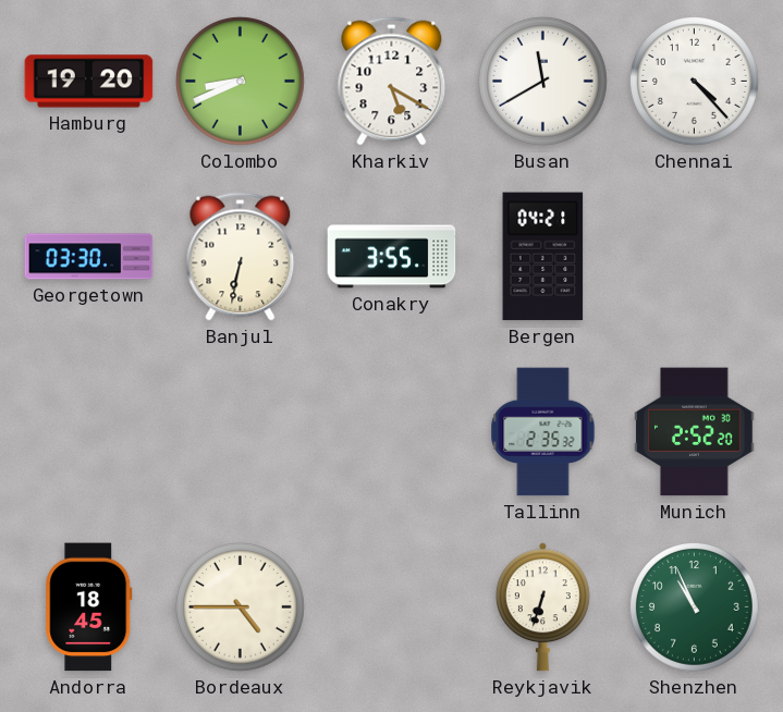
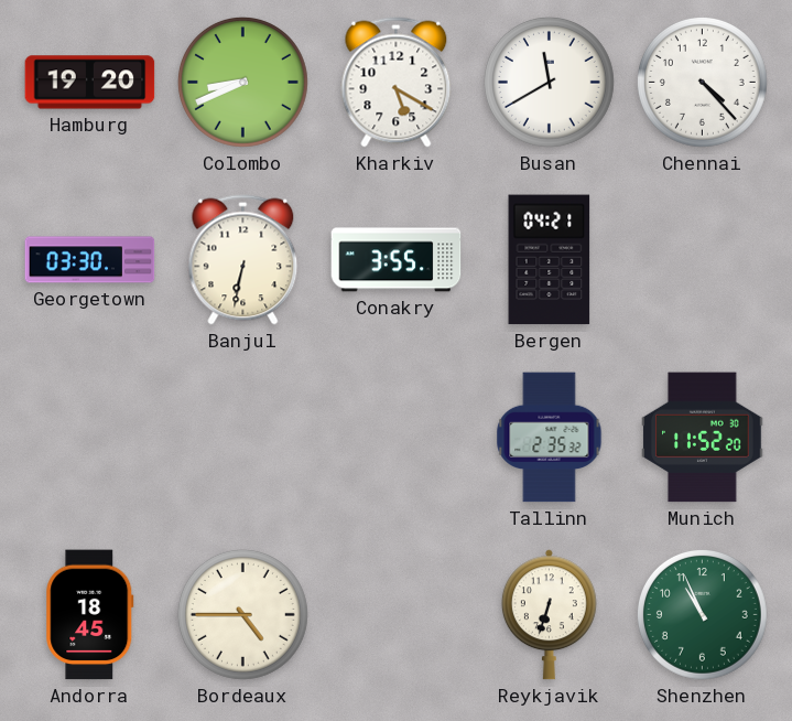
Munich: 2:52 -> 11:52
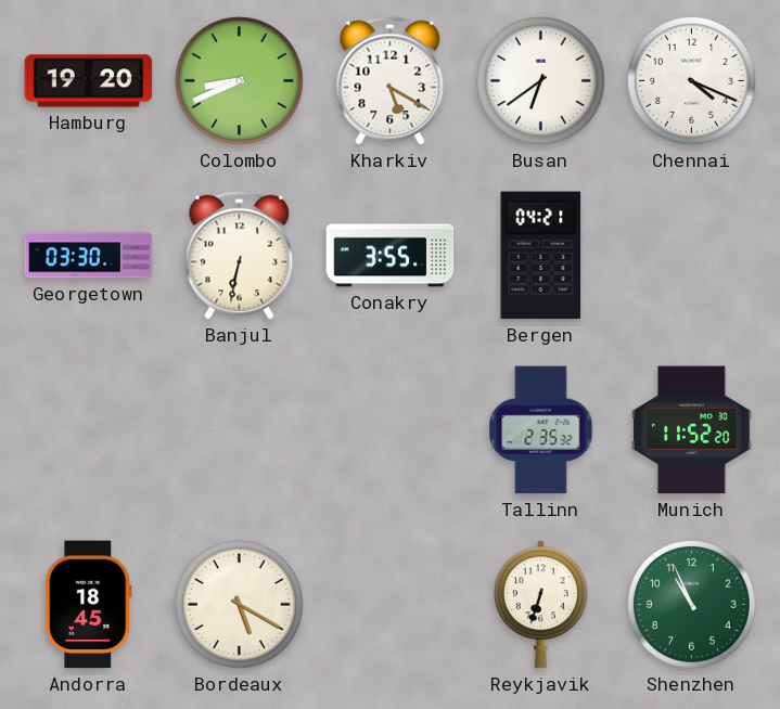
Busan: 11:40 -> 6:39
Chennai: 4:23 -> 4:19
Bordeaux: 4:45 -> 5:20
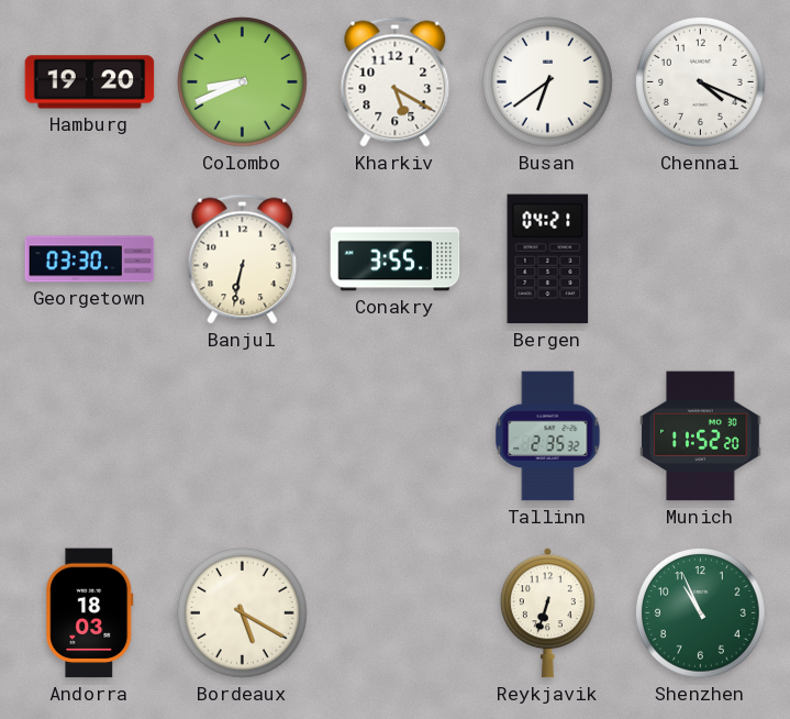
Andorra: 18:45 -> 18:03
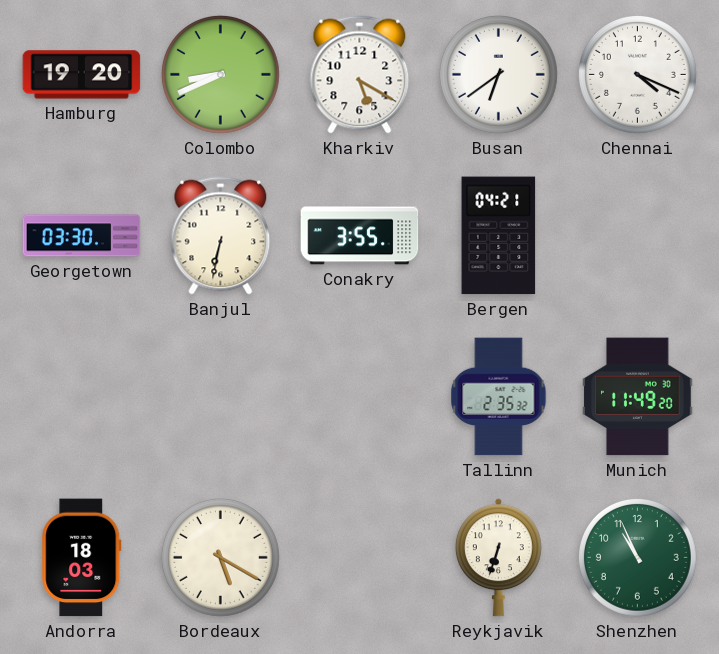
Munich: 11:52 -> 11:49
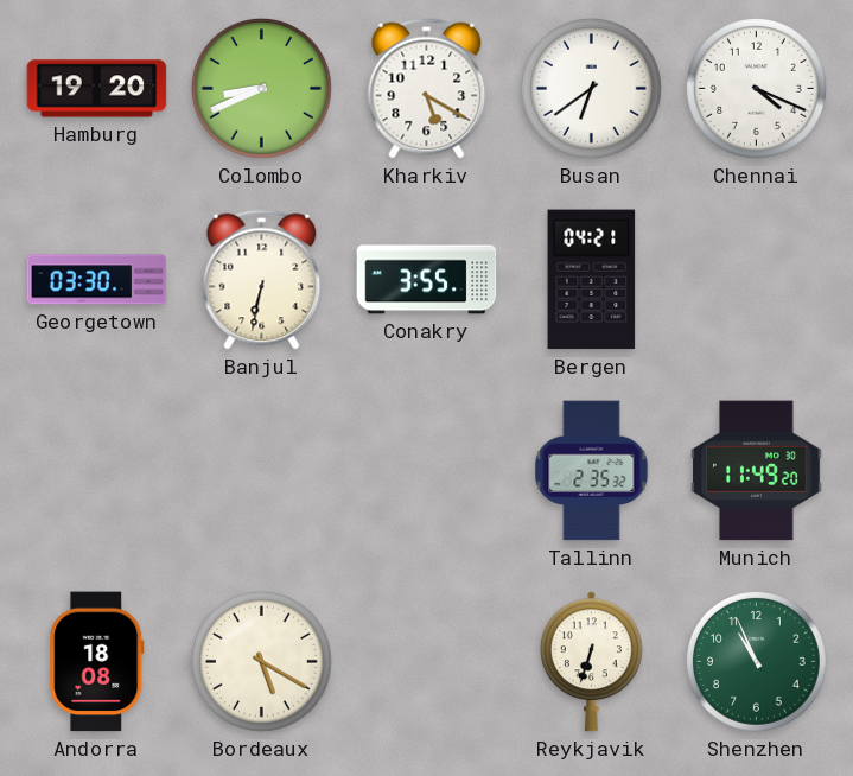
Andorra: 18:03 -> 18:08
